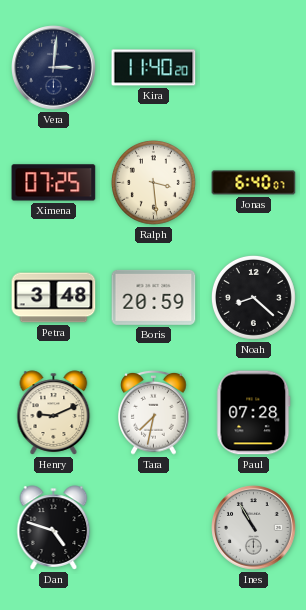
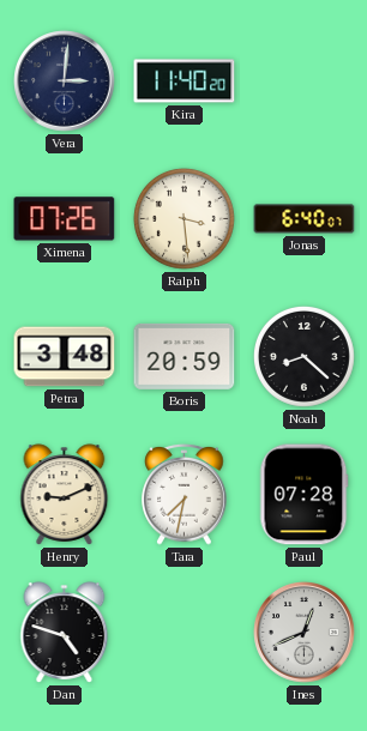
Ximena: 07:25 -> 07:26
Ines: 10:55 -> 12:41
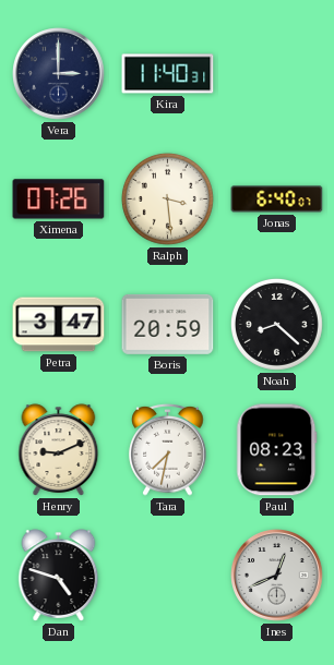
Vera: 3:01 -> 3:00
Kira: 11:40:20 -> 11:40:31
Petra: 3:48 -> 3:47
Paul: 07:28 -> 08:23
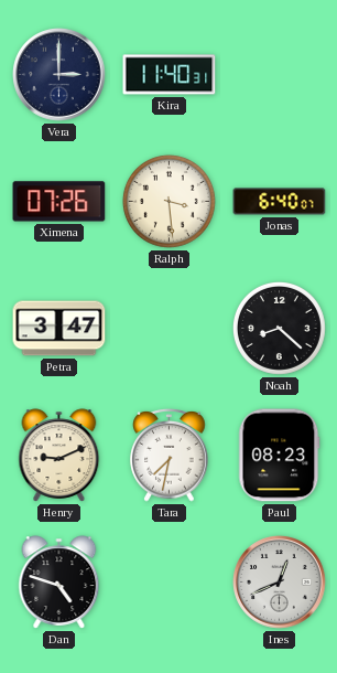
Boris: 20:59 -> none
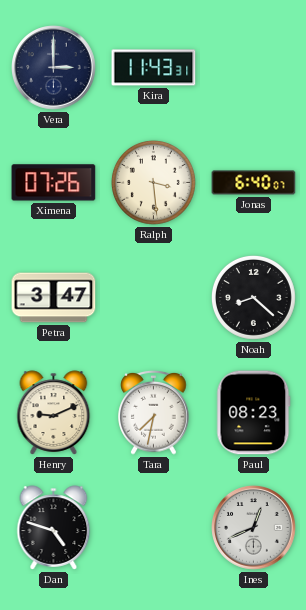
Kira: 11:40 -> 11:43
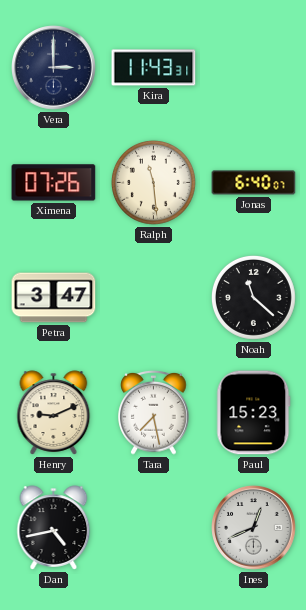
Ralph: 3:29 -> 11:29
Noah: 8:22 -> 11:22
Tara: 7:32 -> 7:28
Paul: 08:23 -> 15:23
Dan: 4:48 -> 4:43
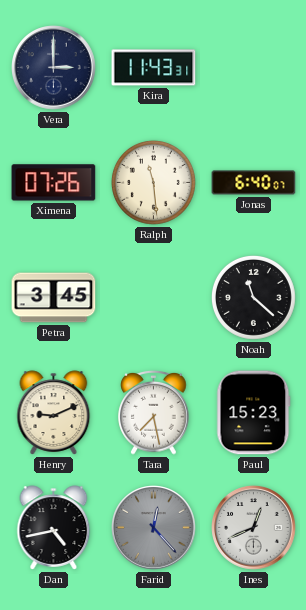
Petra: 3:47 -> 3:45
Farid: none -> 12:23
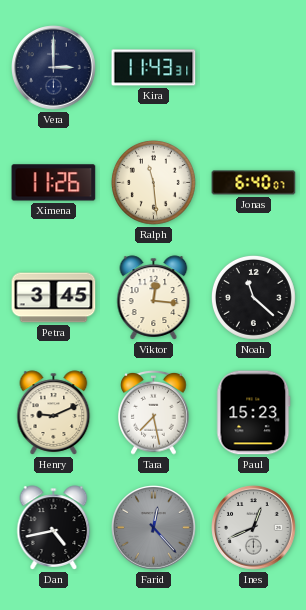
Ximena: 07:26 -> 11:26
Viktor: none -> 12:16
